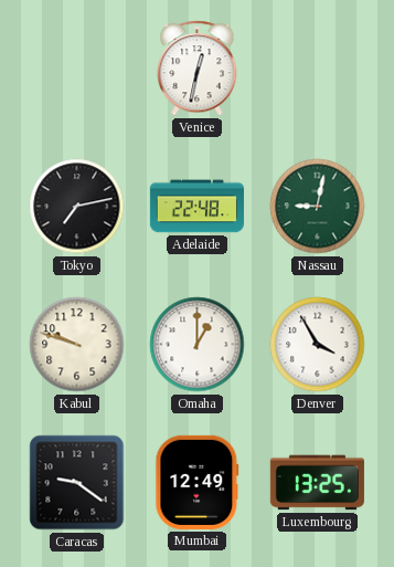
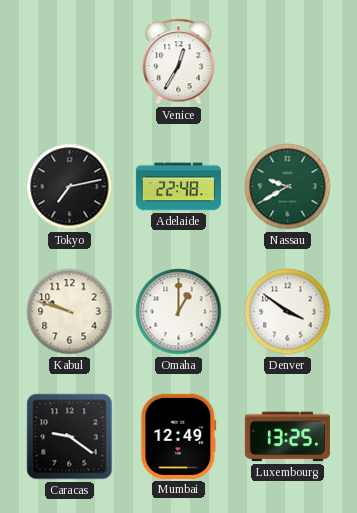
Venice: 12:32 -> 12:35
Nassau: 9:02 -> 9:40
Denver: 3:55 -> 3:51
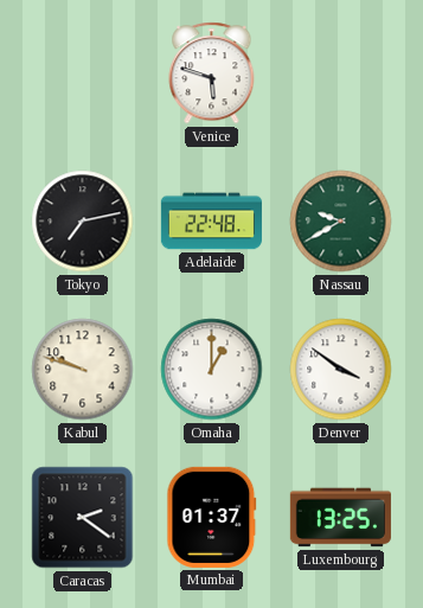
Venice: 12:35 -> 5:48
Caracas: 9:21 -> 2:21
Mumbai: 12:49 -> 01:37
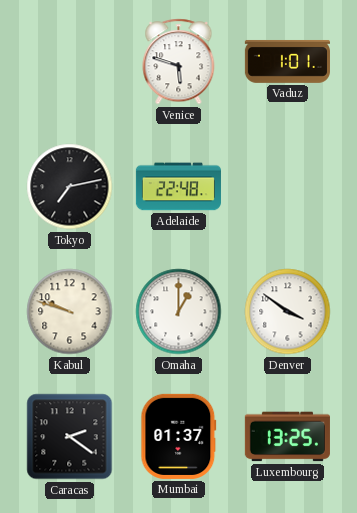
Vaduz: none -> 1:01
Nassau: 9:40 -> none
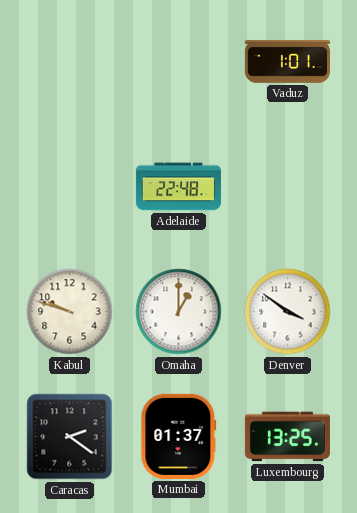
Venice: 5:48 -> none
Tokyo: 7:13 -> none
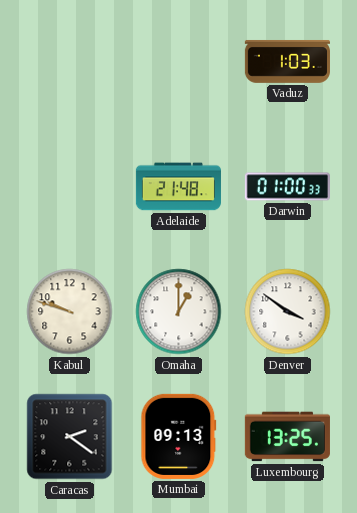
Vaduz: 1:01 -> 1:03
Adelaide: 22:48 -> 21:48
Darwin: none -> 01:00
Mumbai: 01:37 -> 09:13
